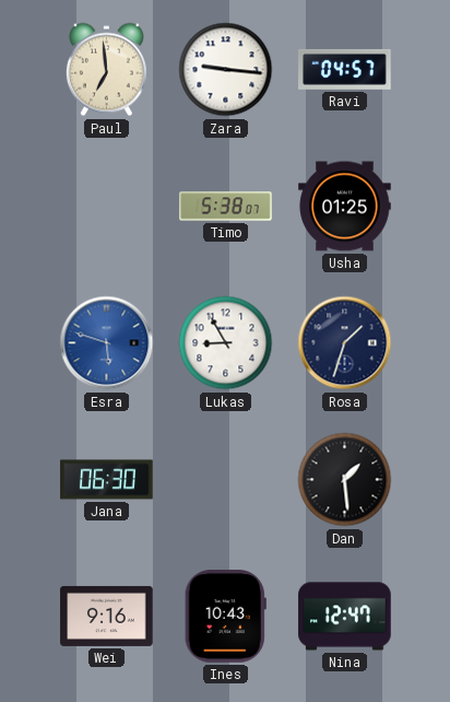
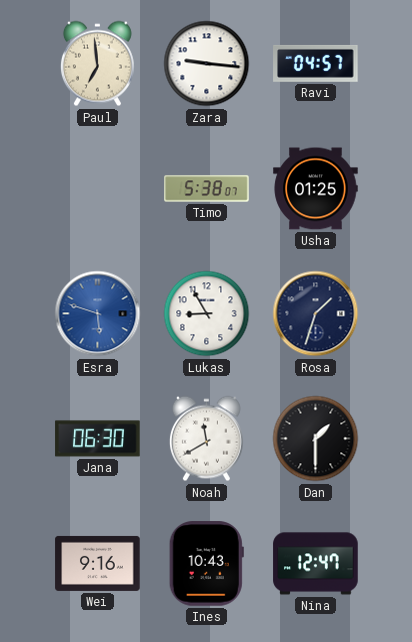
Noah: none -> 11:40
Dan: 1:29 -> 1:30
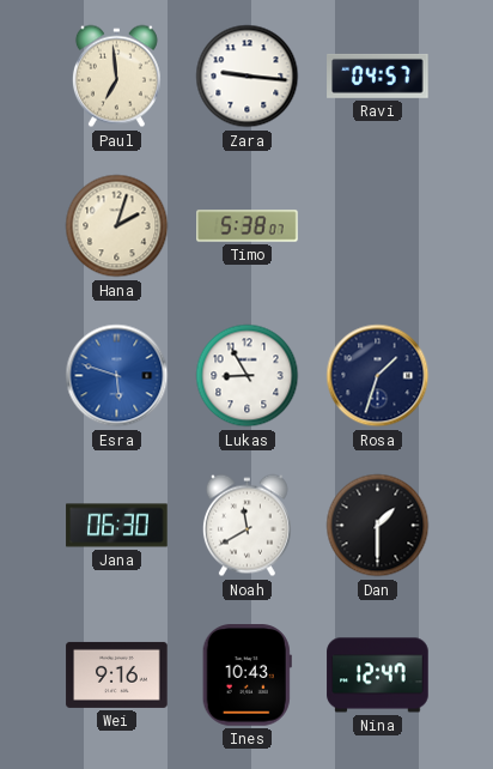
Hana: none -> 2:03
Usha: 01:25 -> none
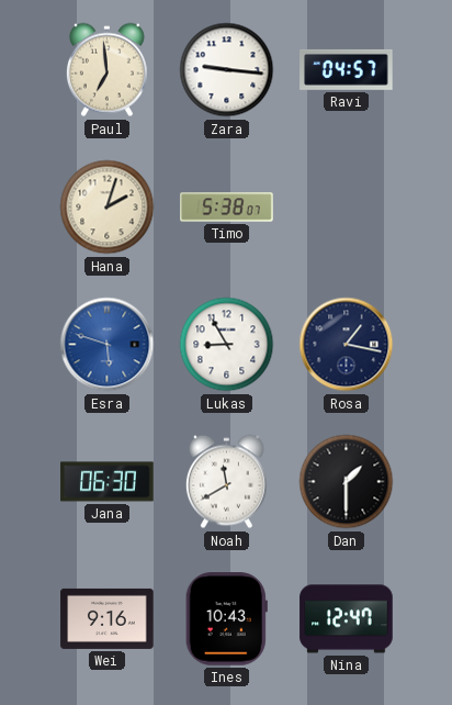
Rosa: 1:33 -> 1:17
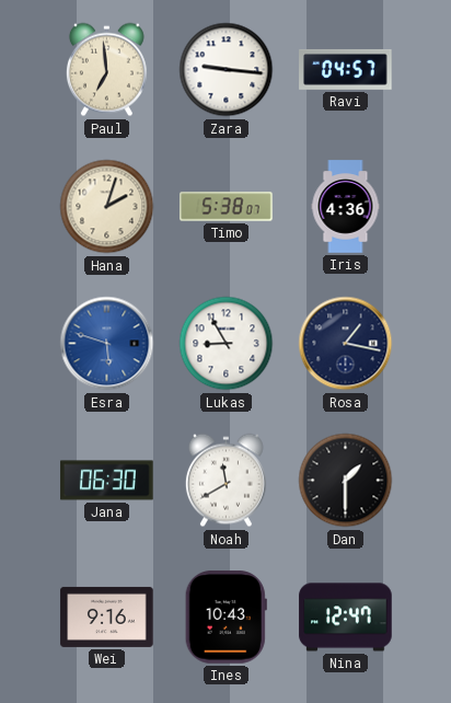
Iris: none -> 4:36
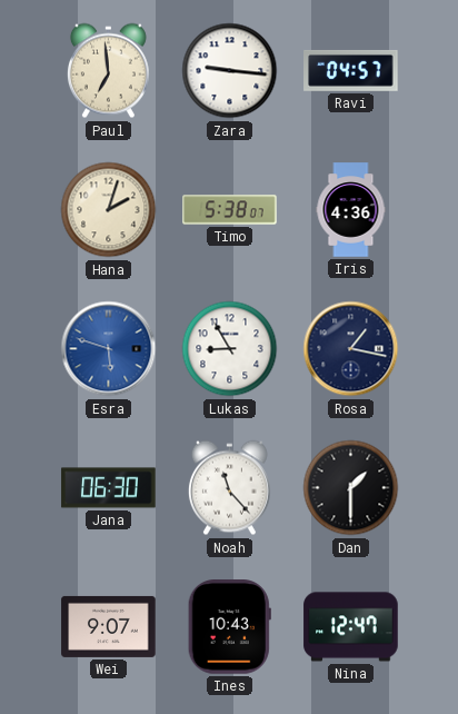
Noah: 11:40 -> 11:23
Wei: 9:16 -> 9:07
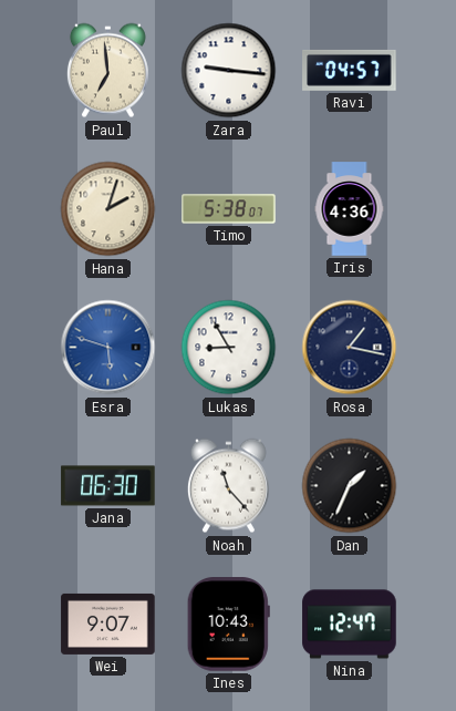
Dan: 1:30 -> 1:34
